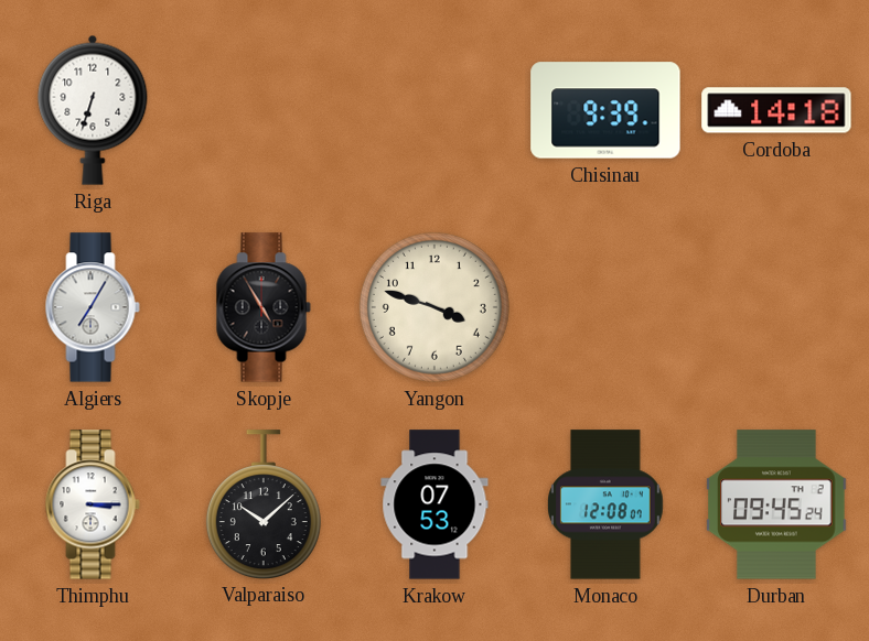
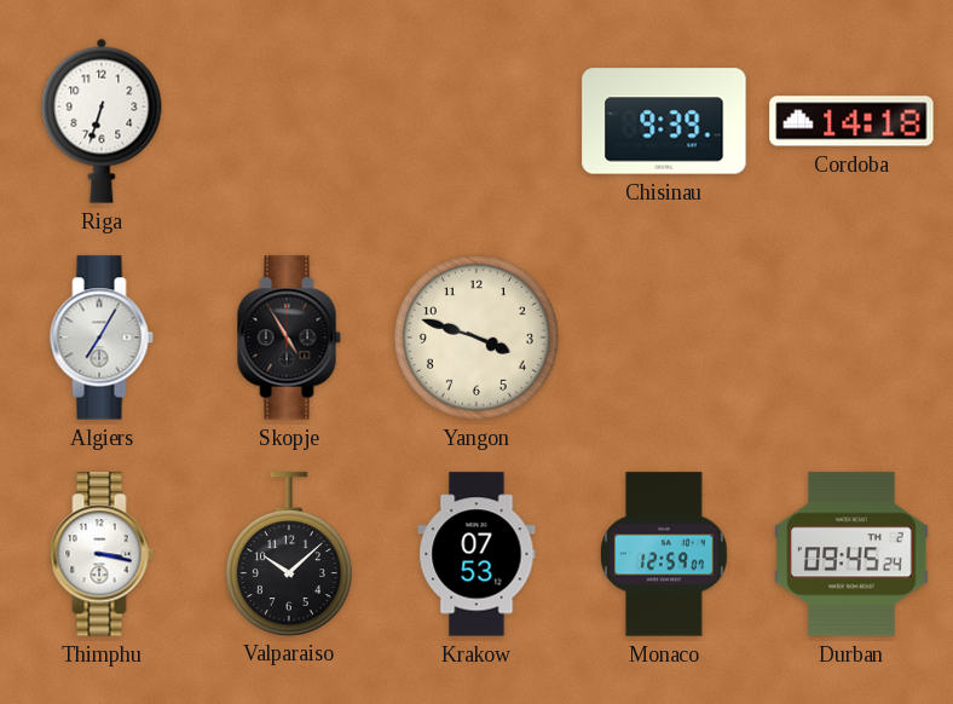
Thimphu: 3:15 -> 3:17
Monaco: 12:08 -> 12:59
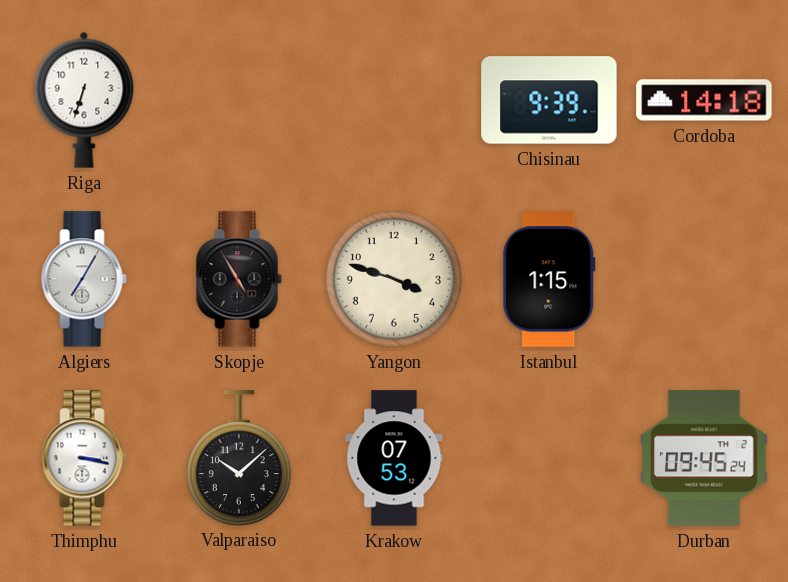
Istanbul: none -> 1:15
Monaco: 12:59 -> none
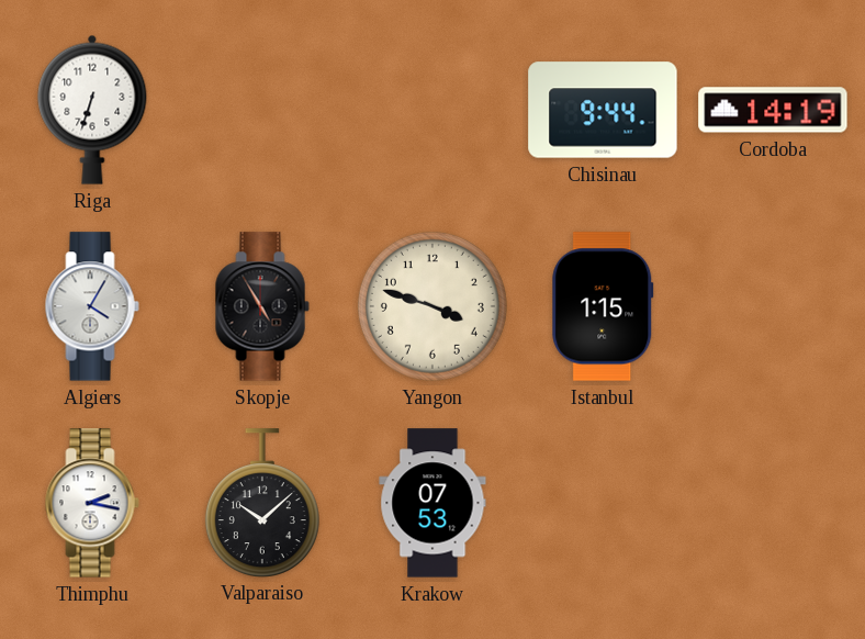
Chisinau: 9:39 -> 9:44
Cordoba: 14:18 -> 14:19
Algiers: 7:05 -> 4:05
Thimphu: 3:17 -> 2:17
Durban: 09:45 -> none
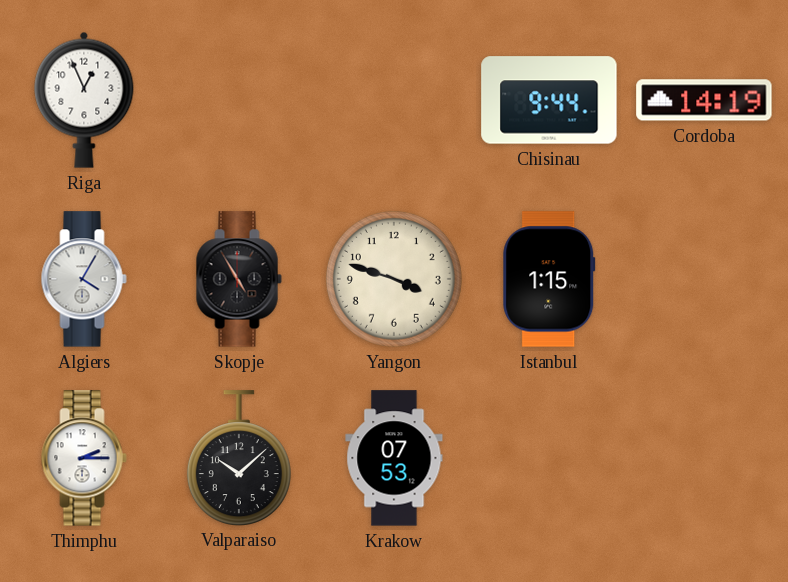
Riga: 6:33 -> 12:56
Thimphu: 2:17 -> 2:15
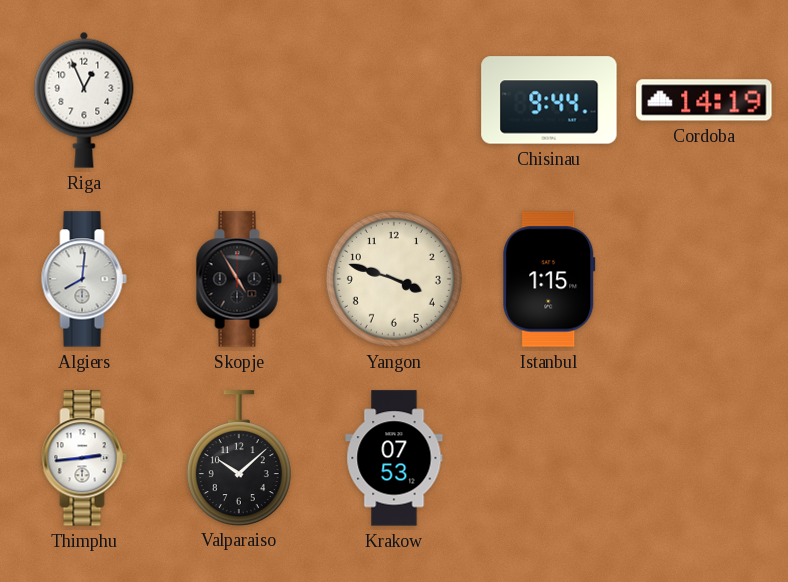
Algiers: 4:05 -> 8:01
Thimphu: 2:15 -> 2:44
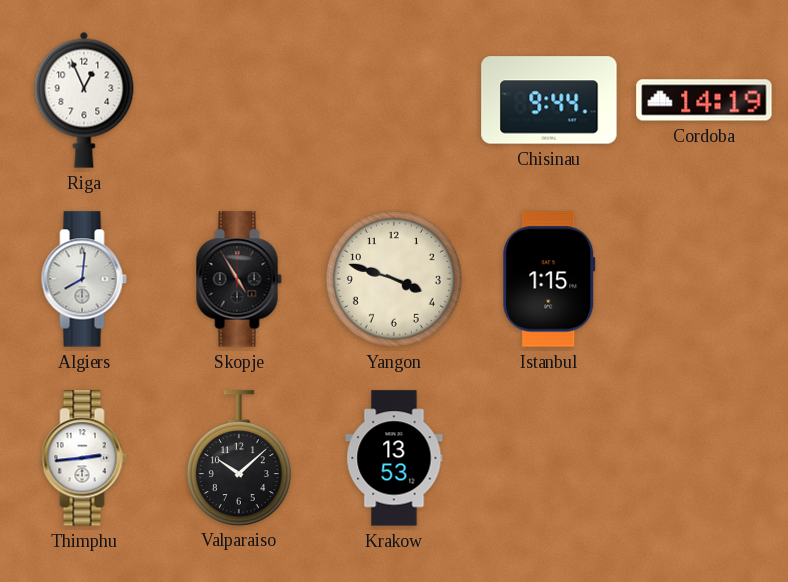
Krakow: 07:53 -> 13:53
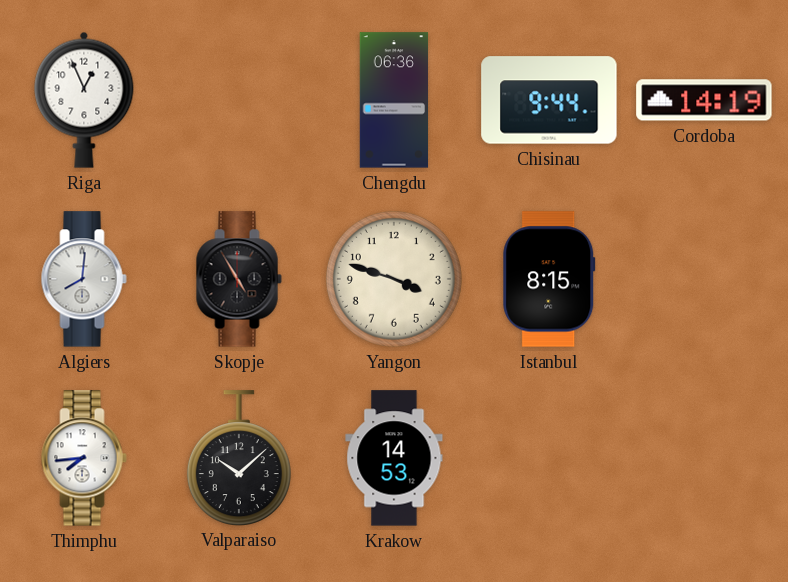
Chengdu: none -> 06:36
Istanbul: 1:15 -> 8:15
Thimphu: 2:44 -> 7:44
Krakow: 13:53 -> 14:53
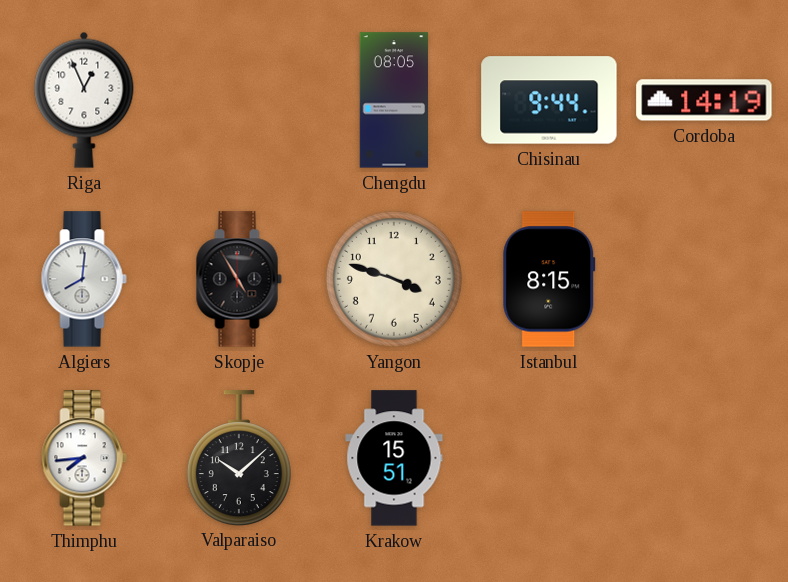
Chengdu: 06:36 -> 08:05
Krakow: 14:53 -> 15:51
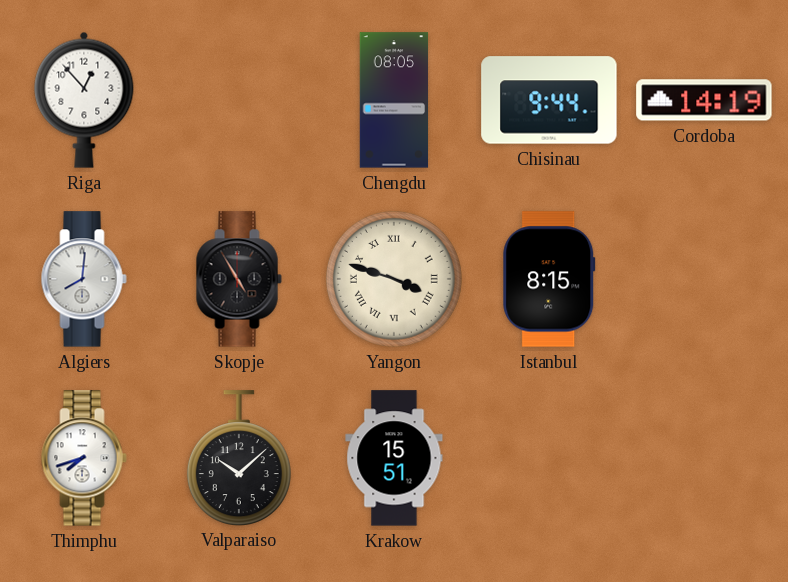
Riga: 12:56 -> 12:53
Yangon numerals: Arabic -> Roman
Thimphu: 7:44 -> 7:42
